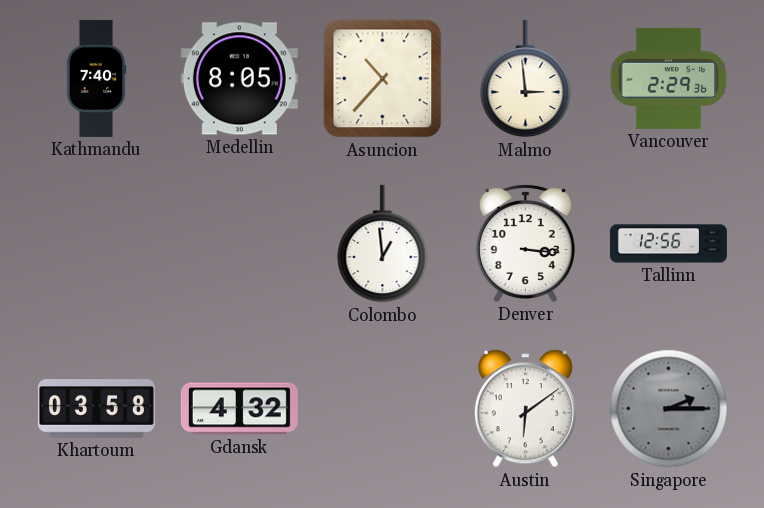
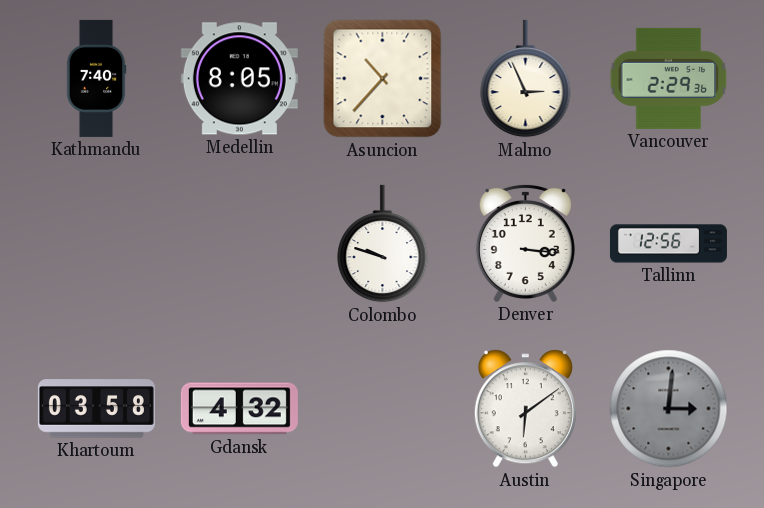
Malmo: 2:59 -> 2:56
Colombo: 12:59 -> 9:48
Singapore: 2:15 -> 3:01
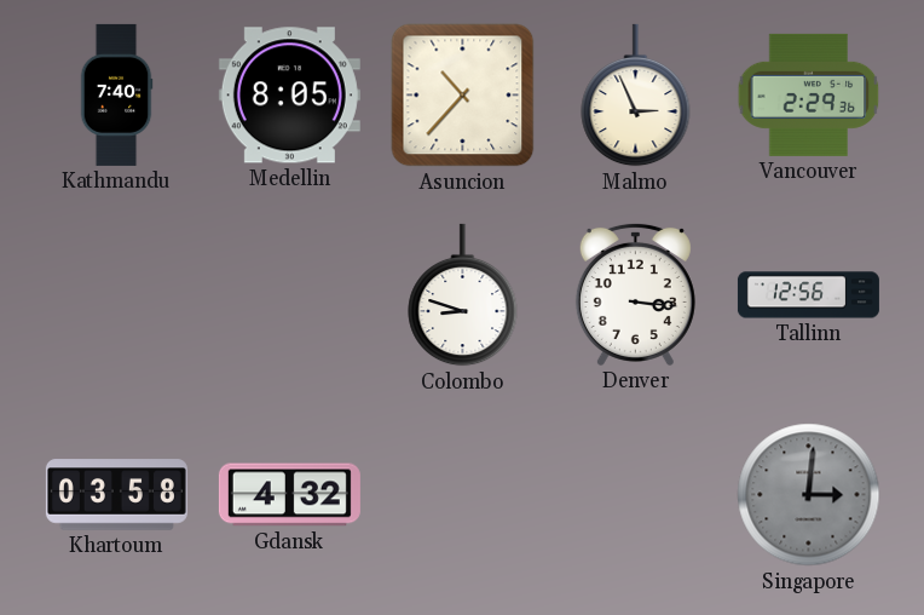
Colombo: 9:48 -> 8:48
Austin: 6:09 -> none
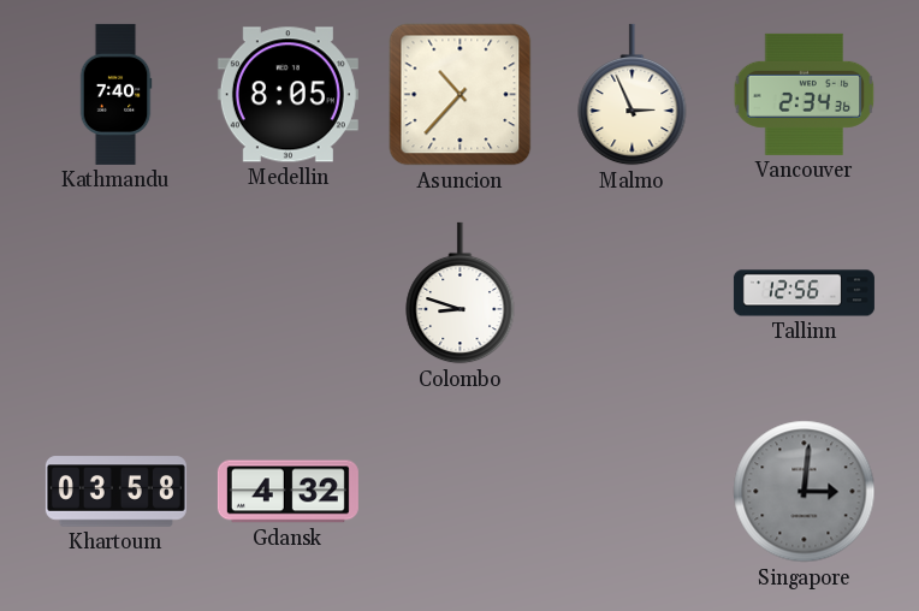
Vancouver: 2:29 -> 2:34
Denver: 3:16 -> none
